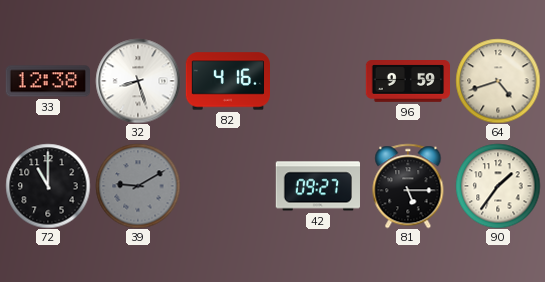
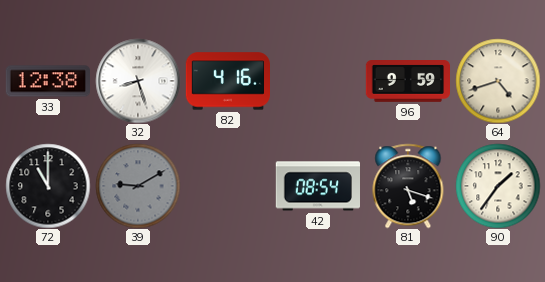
42: 09:27 -> 08:54
81: 5:15 -> 5:18
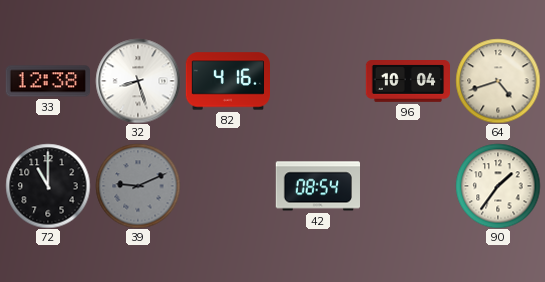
96: 9:59 -> 10:04
39: 9:10 -> 9:11
81: 5:18 -> none
